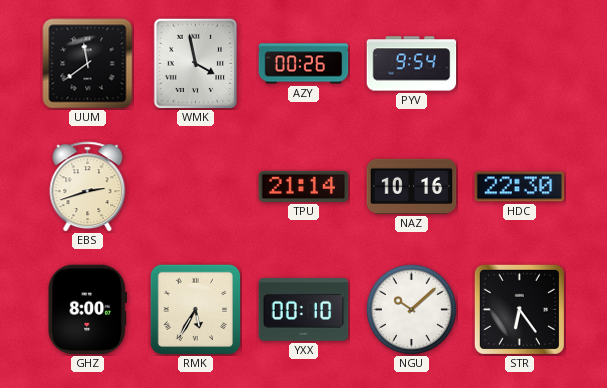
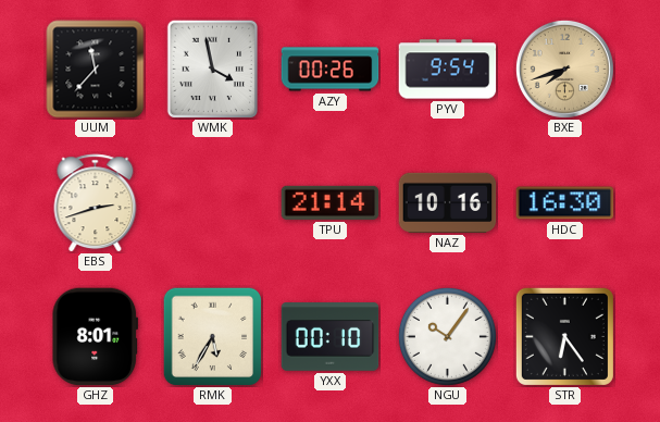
UUM: 11:39 -> 11:37
BXE: none -> 7:42
HDC: 22:30 -> 16:30
GHZ: 8:00 -> 8:01
NGU: 10:08 -> 10:06
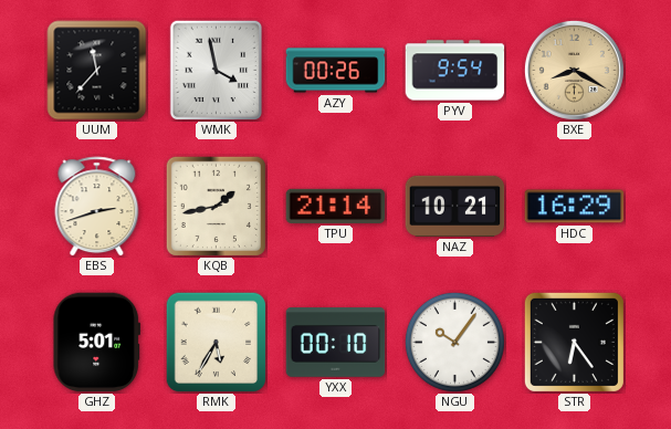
BXE: 7:42 -> 8:20
KQB: none -> 1:43
NAZ: 10:16 -> 10:21
HDC: 16:30 -> 16:29
GHZ: 8:01 -> 5:01
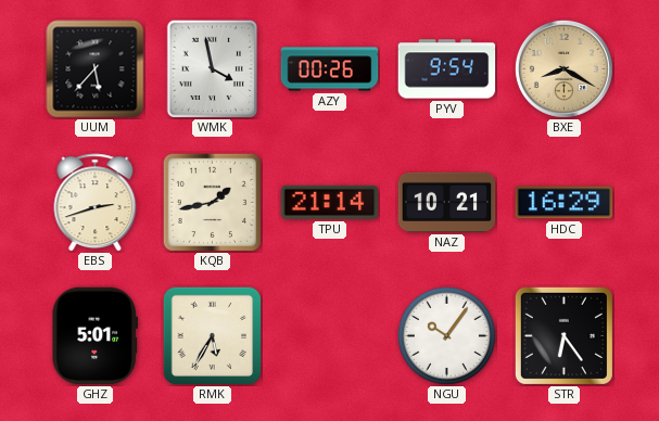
UUM: 11:37 -> 5:37
YXX: 00:10 -> none
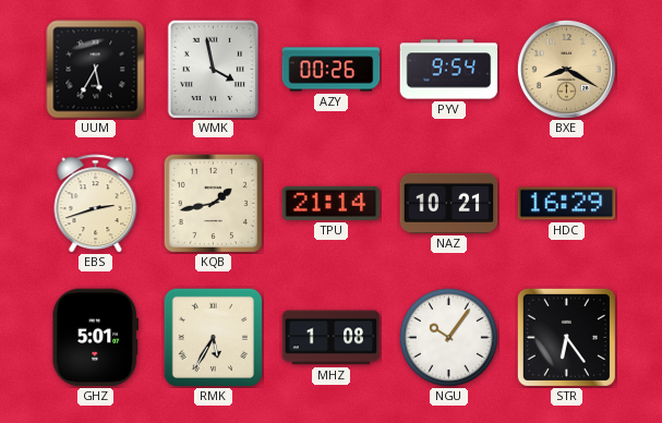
UUM: 5:37 -> 5:35
MHZ: none -> 1:08
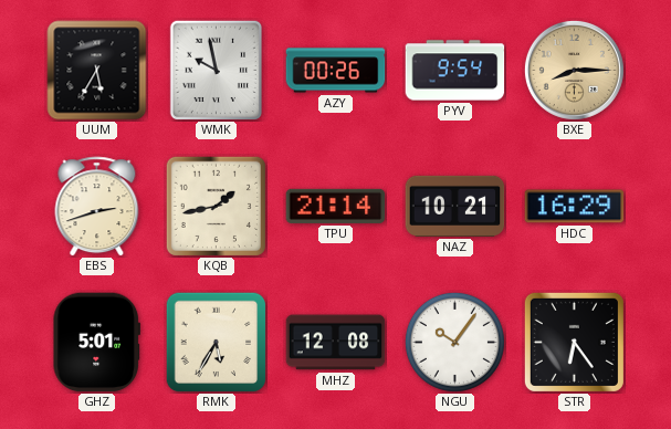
WMK: 3:58 -> 9:58
BXE: 8:20 -> 8:15
MHZ: 1:08 -> 12:08
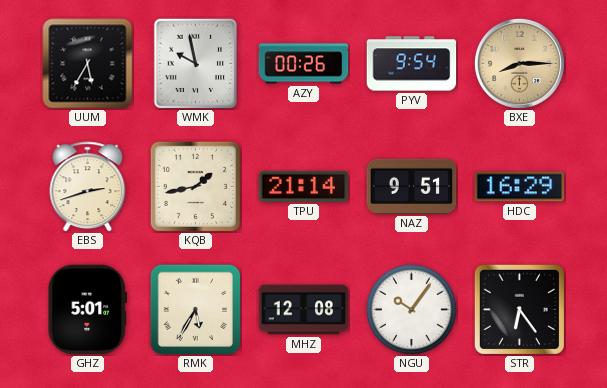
NAZ: 10:21 -> 9:51
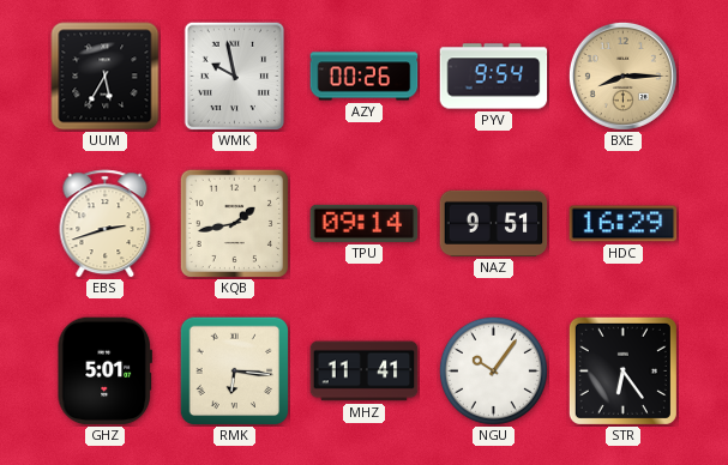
TPU: 21:14 -> 09:14
RMK: 5:35 -> 6:16
MHZ: 12:08 -> 11:41
